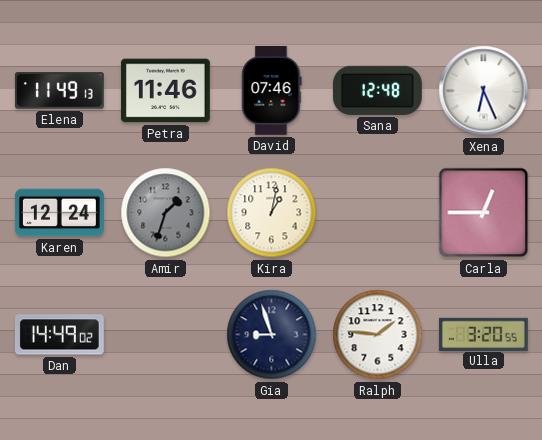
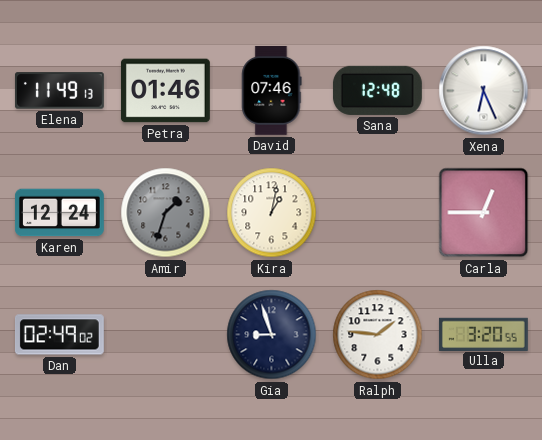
Petra: 11:46 -> 01:46
Dan: 14:49 -> 02:49
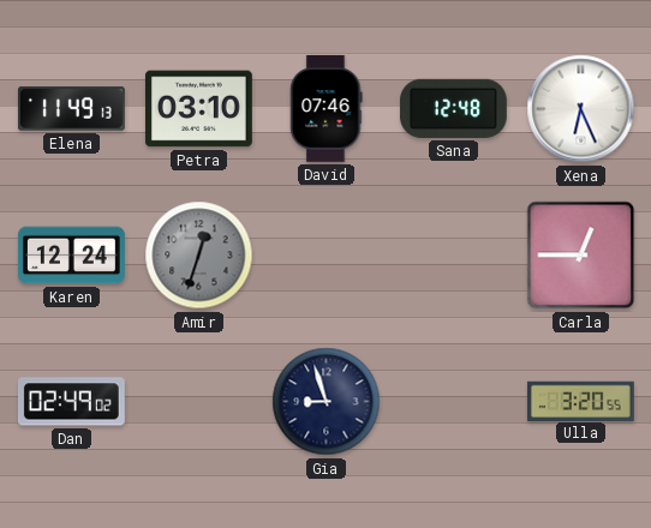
Petra: 01:46 -> 03:10
Amir: 1:33 -> 12:33
Kira: 1:02 -> none
Ralph: 1:46 -> none
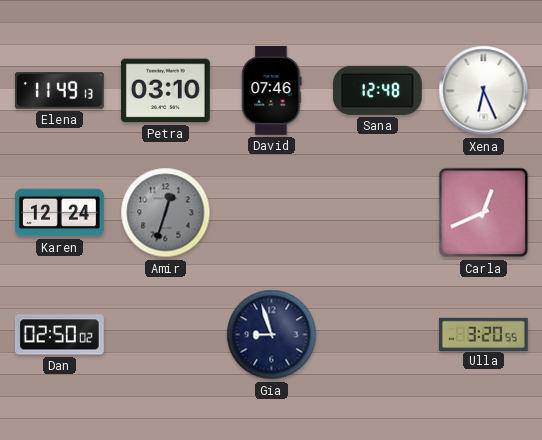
Carla: 12:45 -> 12:41
Dan: 02:49 -> 02:50
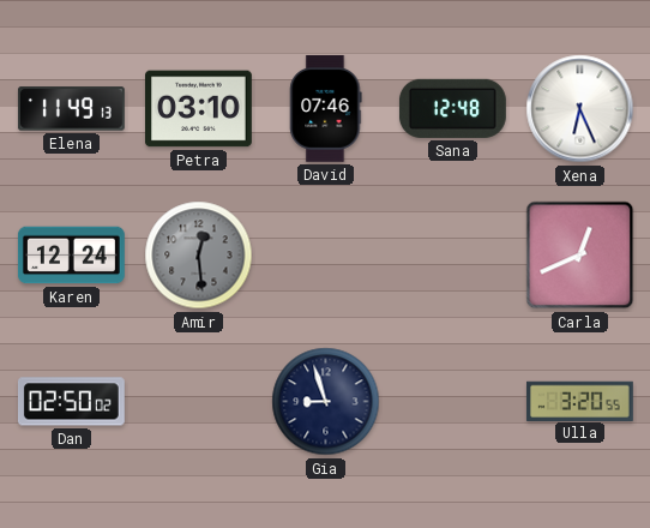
Amir: 12:33 -> 12:29
